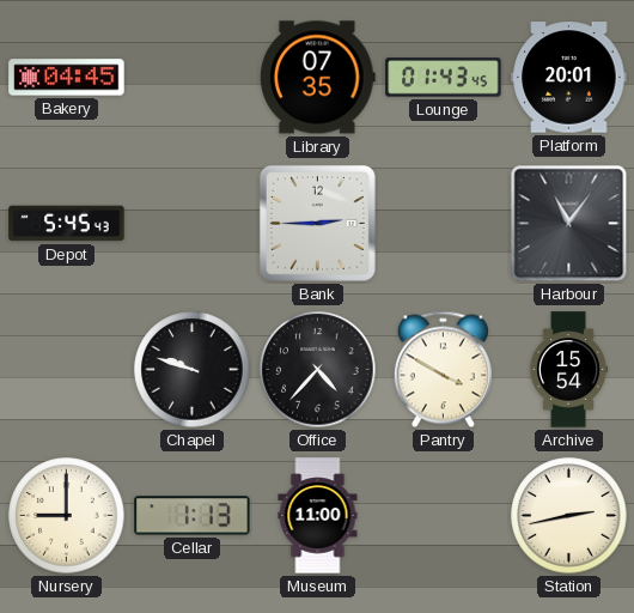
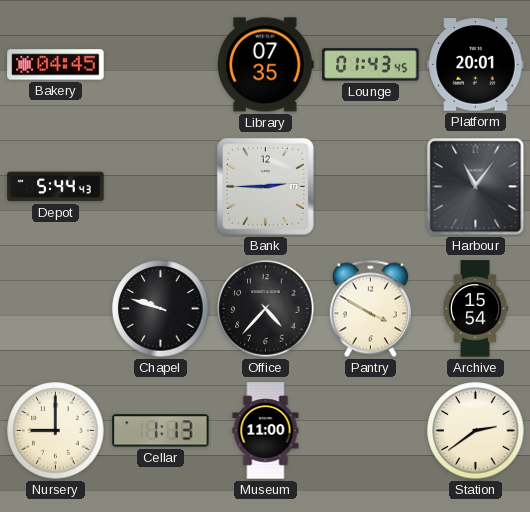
Depot: 5:45 -> 5:44
Station: 2:43 -> 2:39
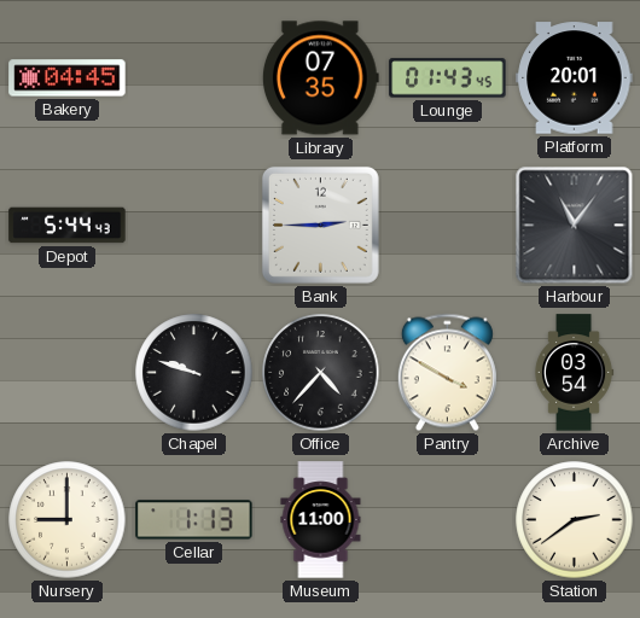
Archive: 15:54 -> 03:54
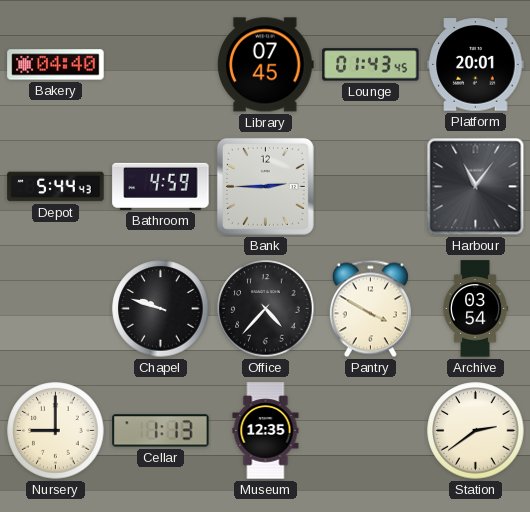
Bakery: 04:45 -> 04:40
Library: 07:35 -> 07:45
Bathroom: none -> 4:59
Museum: 11:00 -> 12:35
